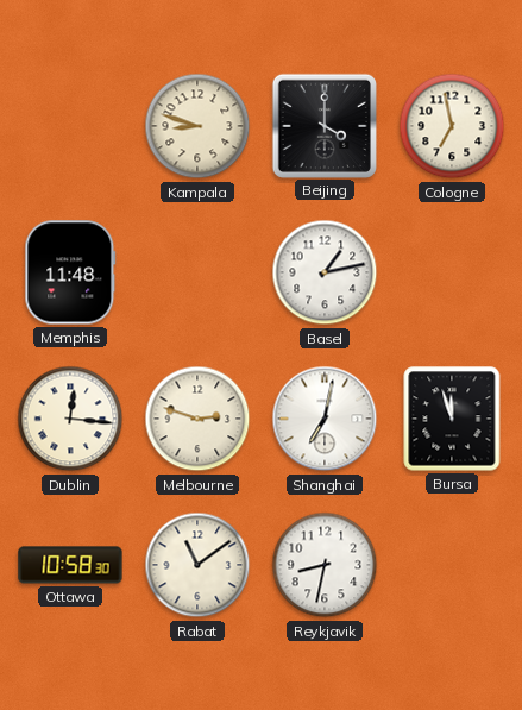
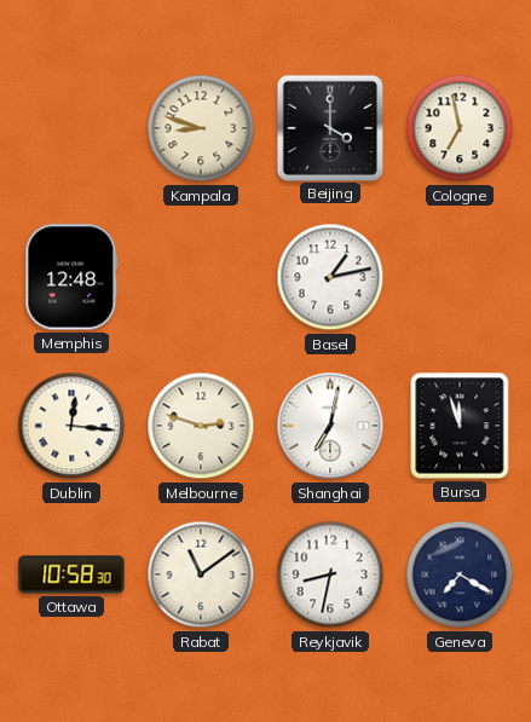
Memphis: 11:48 -> 12:48
Geneva: none -> 7:20
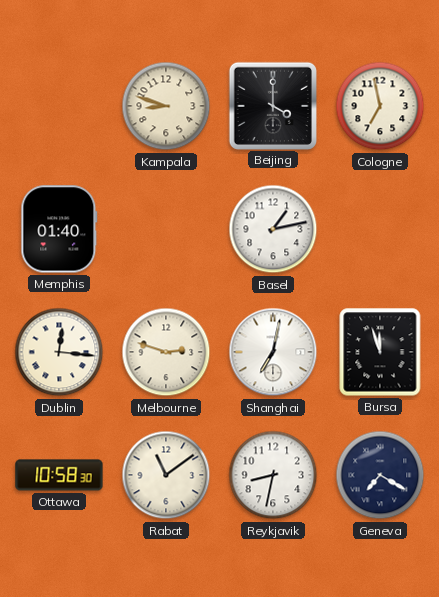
Memphis: 12:48 -> 01:40
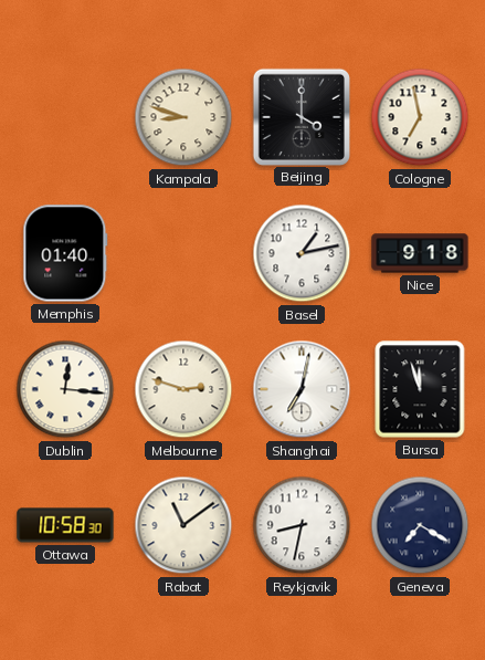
Nice: none -> 9:18
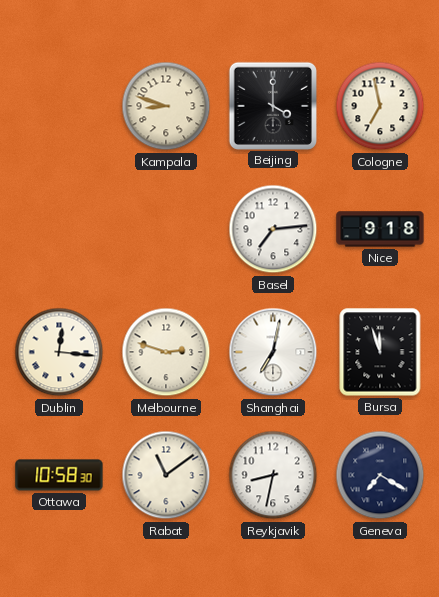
Memphis: 01:40 -> none
Basel: 1:13 -> 7:14
